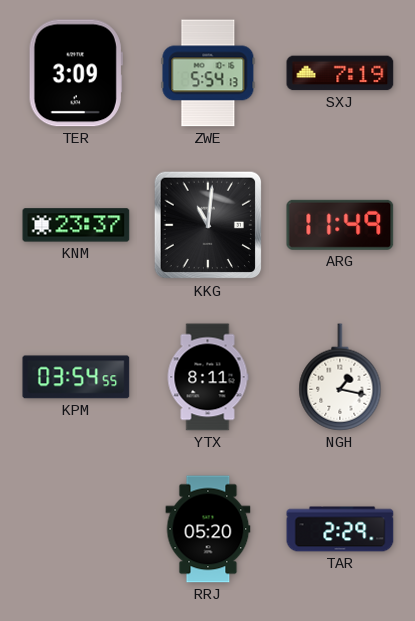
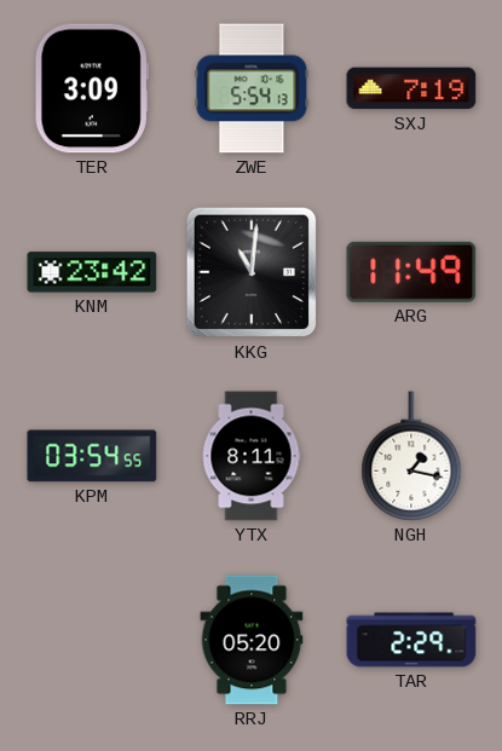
KNM: 23:37 -> 23:42
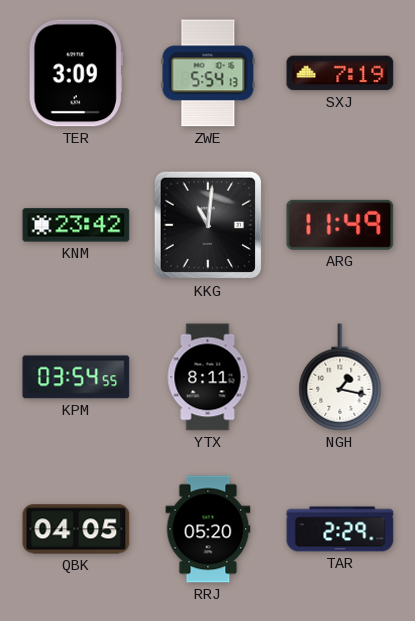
QBK: none -> 04:05
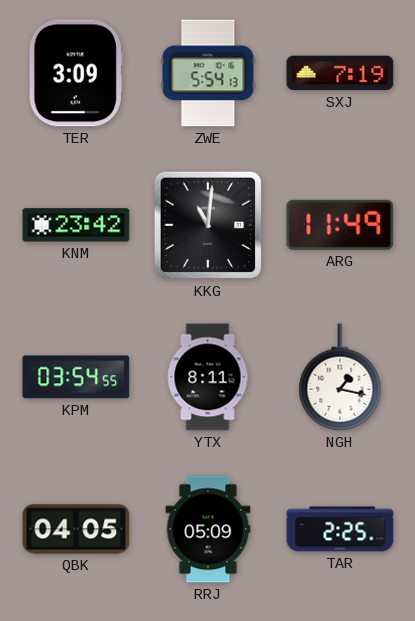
RRJ: 05:20 -> 05:09
TAR: 2:29 -> 2:25
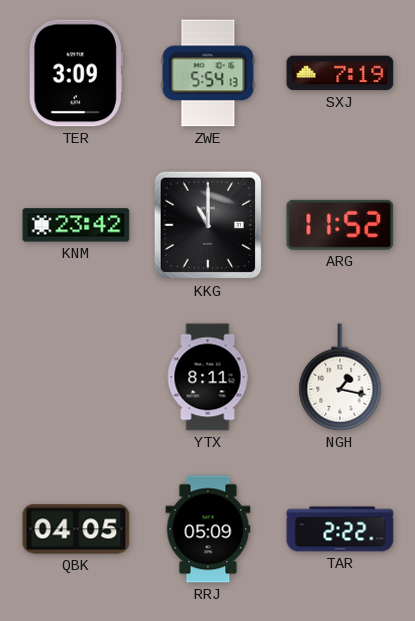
KKG: 11:01 -> 11:00
ARG: 11:49 -> 11:52
KPM: 03:54 -> none
TAR: 2:25 -> 2:22
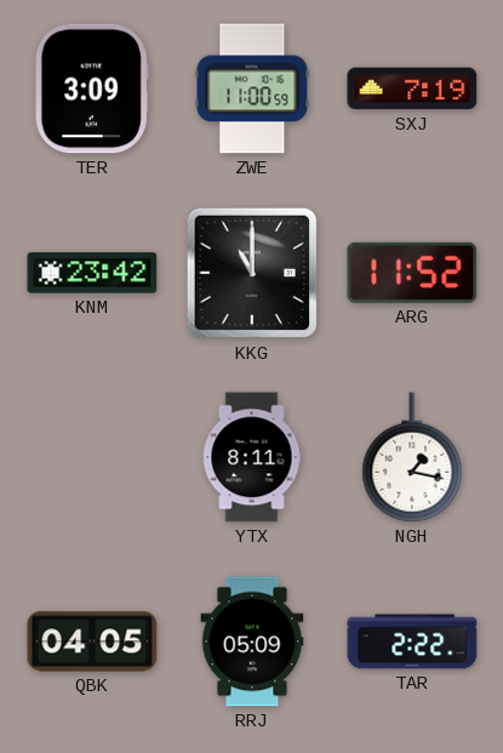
ZWE: 5:54 -> 11:00
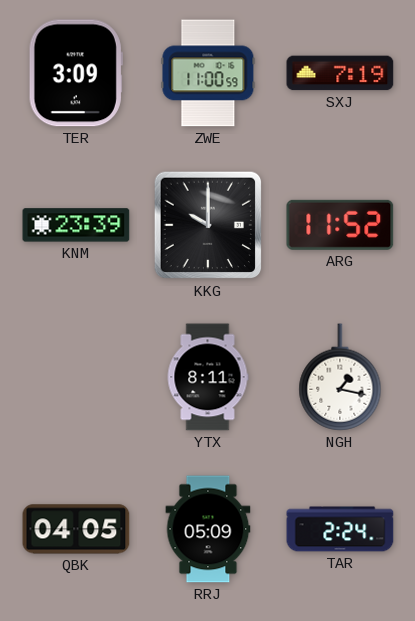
KNM: 23:42 -> 23:39
KKG: 11:00 -> 10:00
TAR: 2:22 -> 2:24
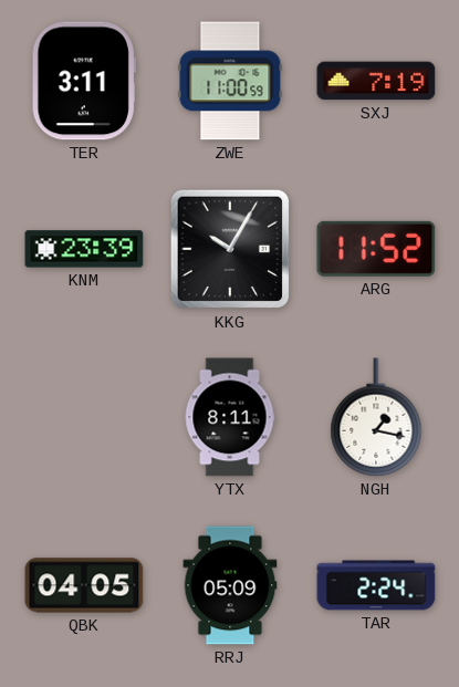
TER: 3:09 -> 3:11
KKG: 10:00 -> 10:05
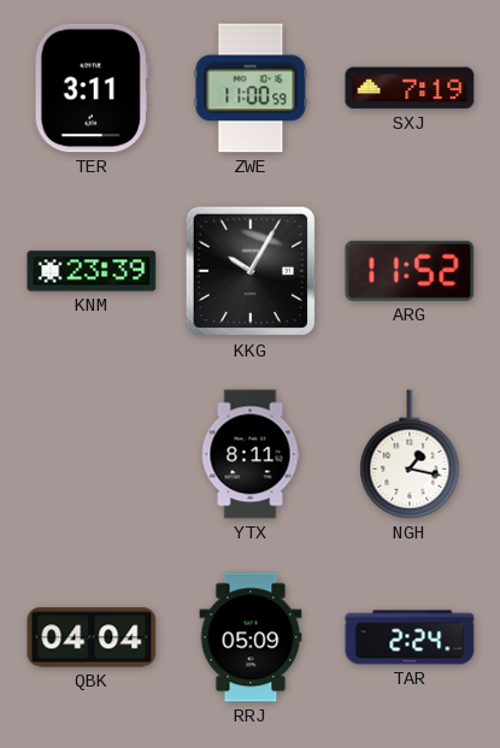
QBK: 04:05 -> 04:04
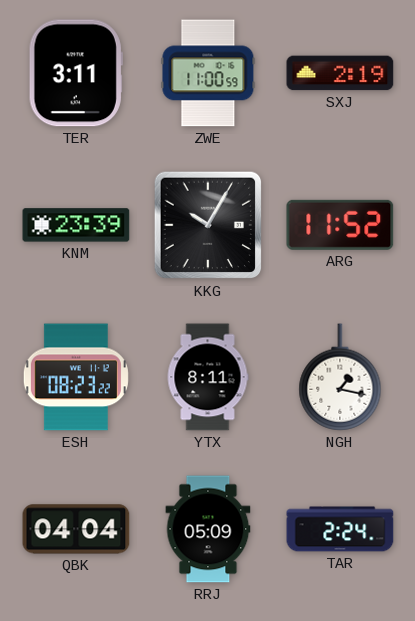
SXJ: 7:19 -> 2:19
ESH: none -> 08:23
